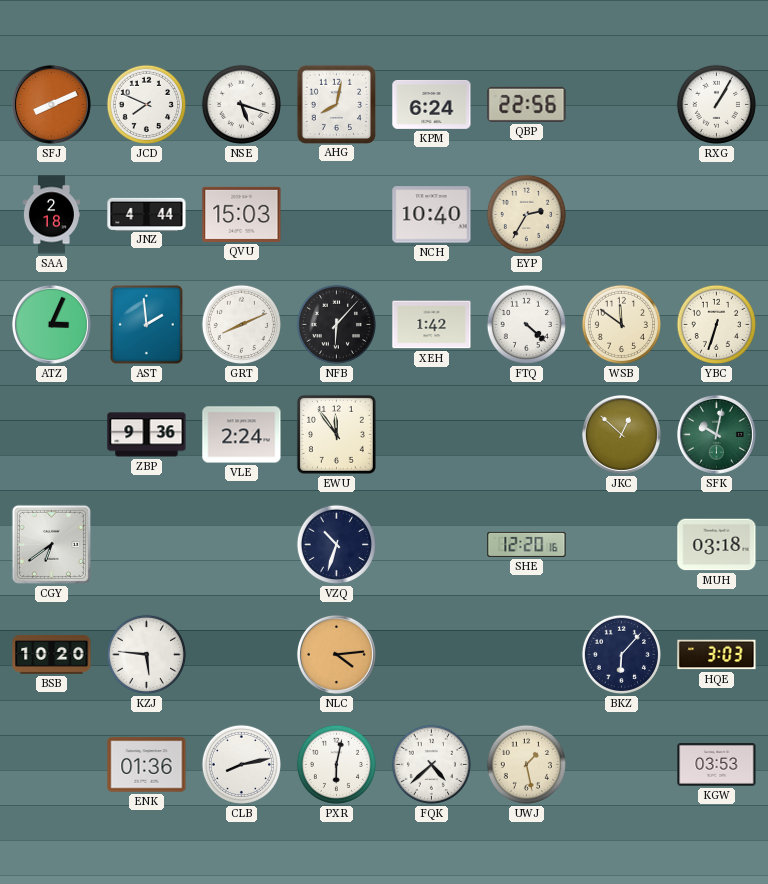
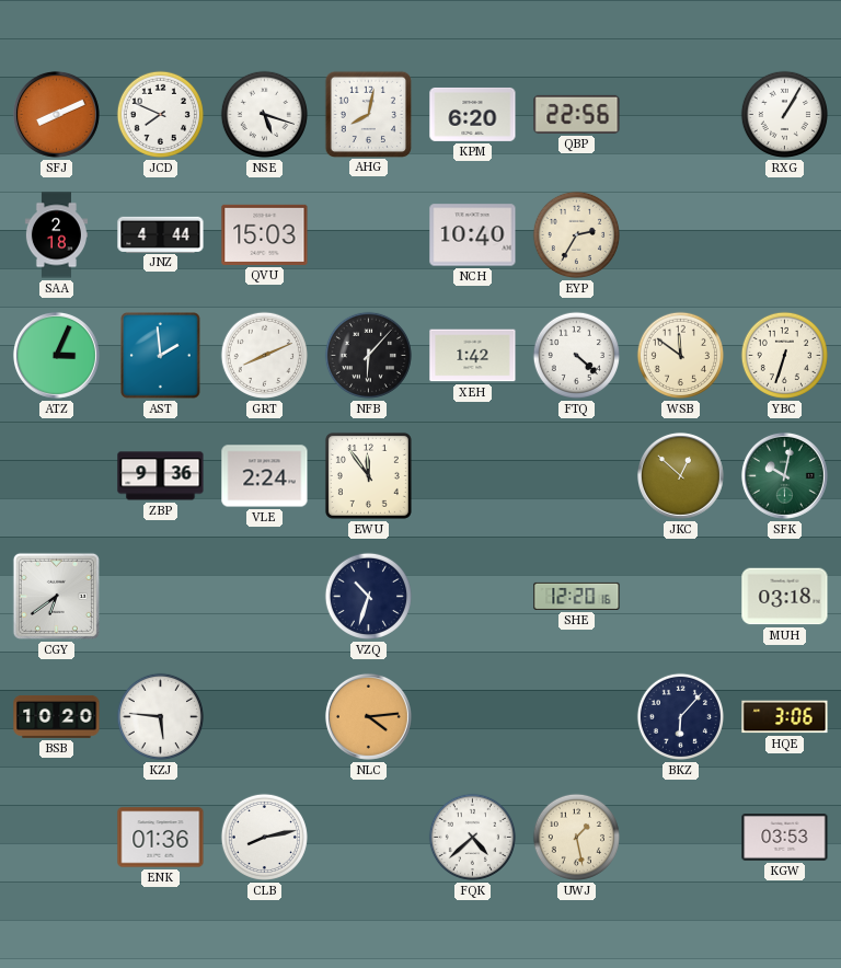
KPM: 6:24 -> 6:20
HQE: 3:03 -> 3:06
PXR: 6:02 -> none
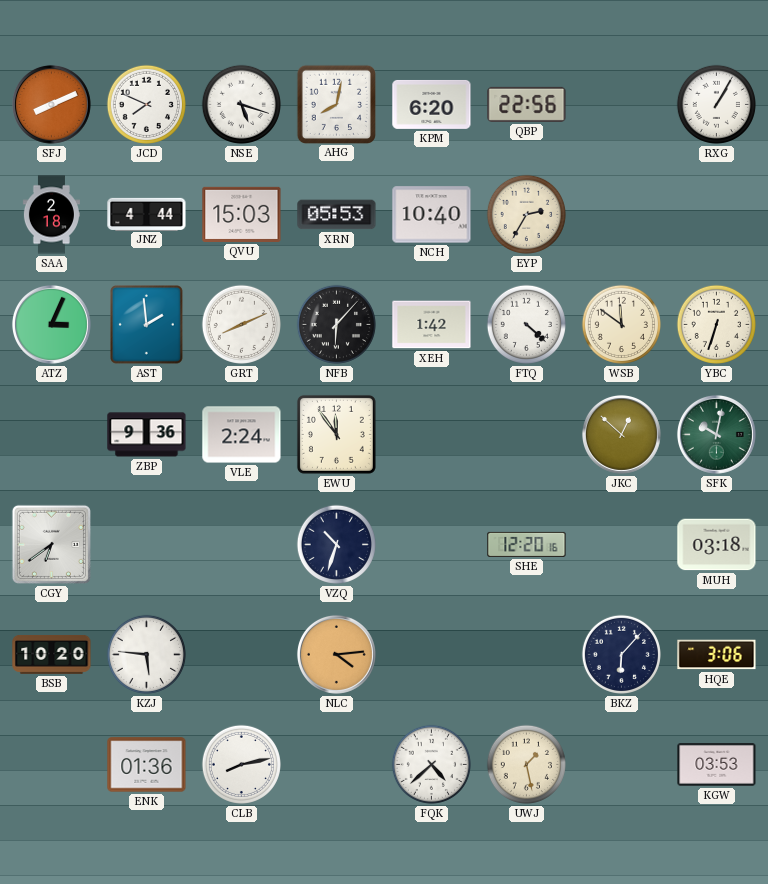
XRN: none -> 05:53
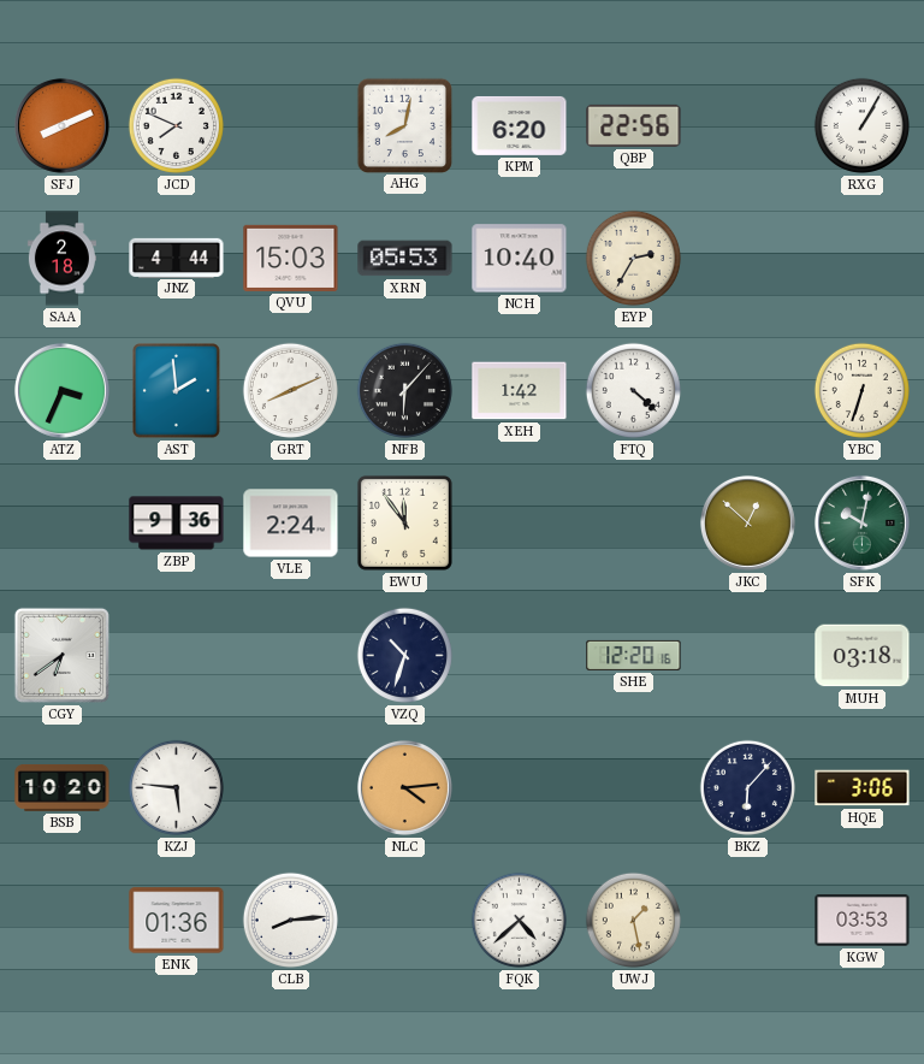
NSE: 5:18 -> none
ATZ: 3:04 -> 3:34
WSB: 11:51 -> none
CLB: 8:13 -> 8:14
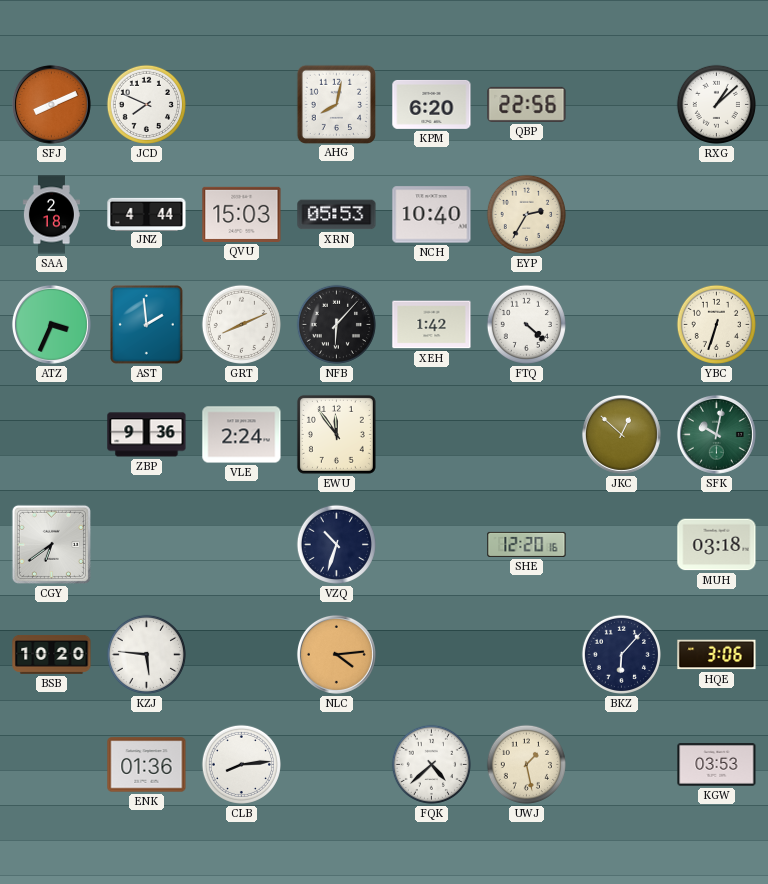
RXG: 1:05 -> 1:08
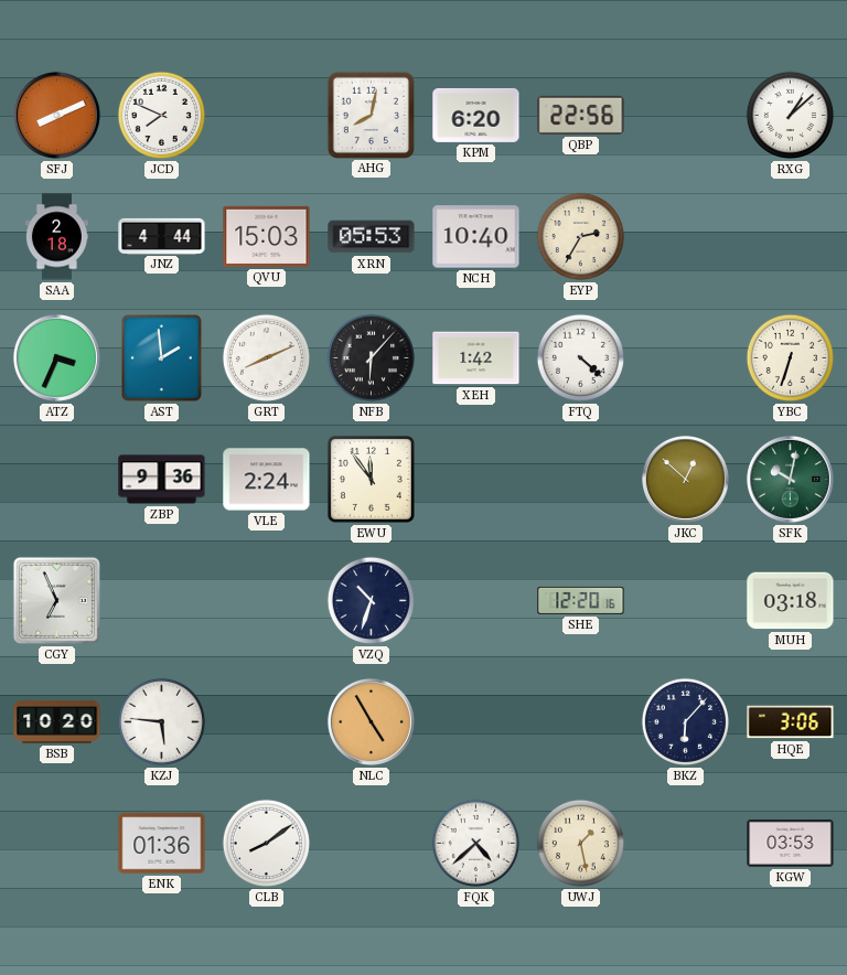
CGY: 6:39 -> 6:56
NLC: 4:14 -> 4:55
CLB: 8:14 -> 8:09
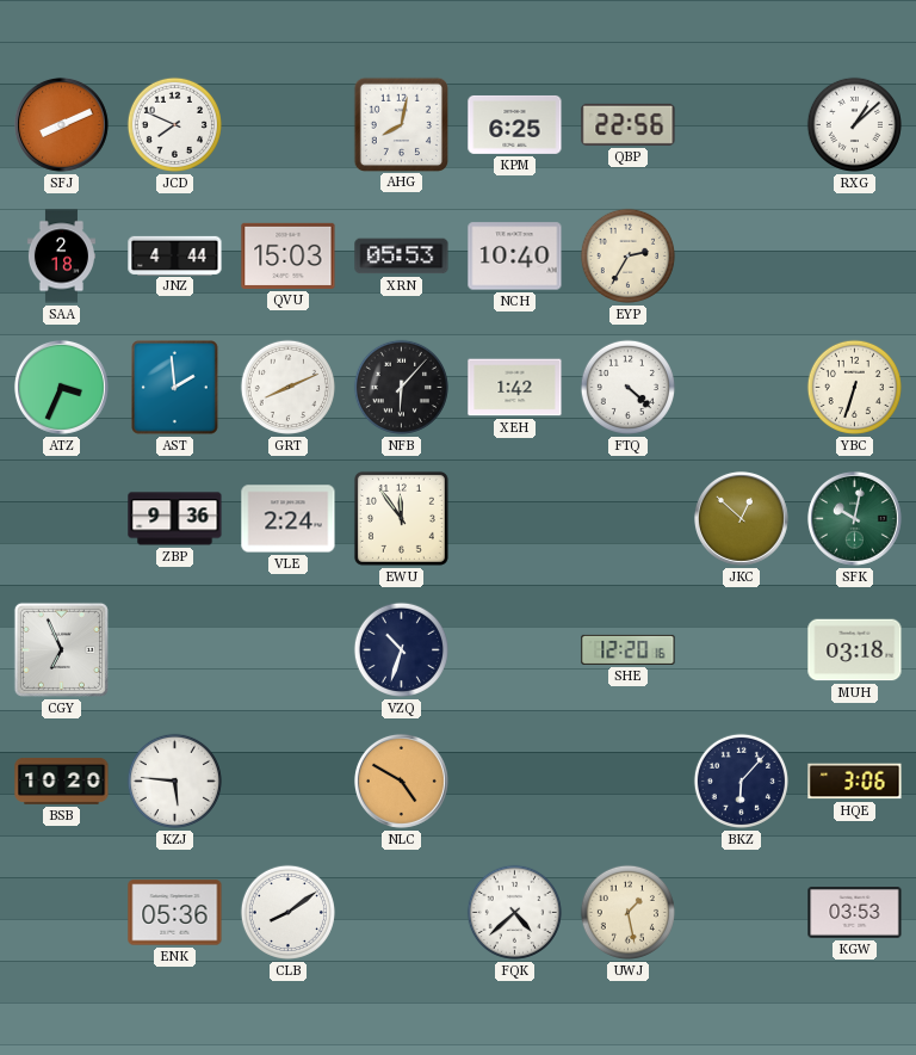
KPM: 6:20 -> 6:25
NLC: 4:55 -> 4:50
ENK: 01:36 -> 05:36
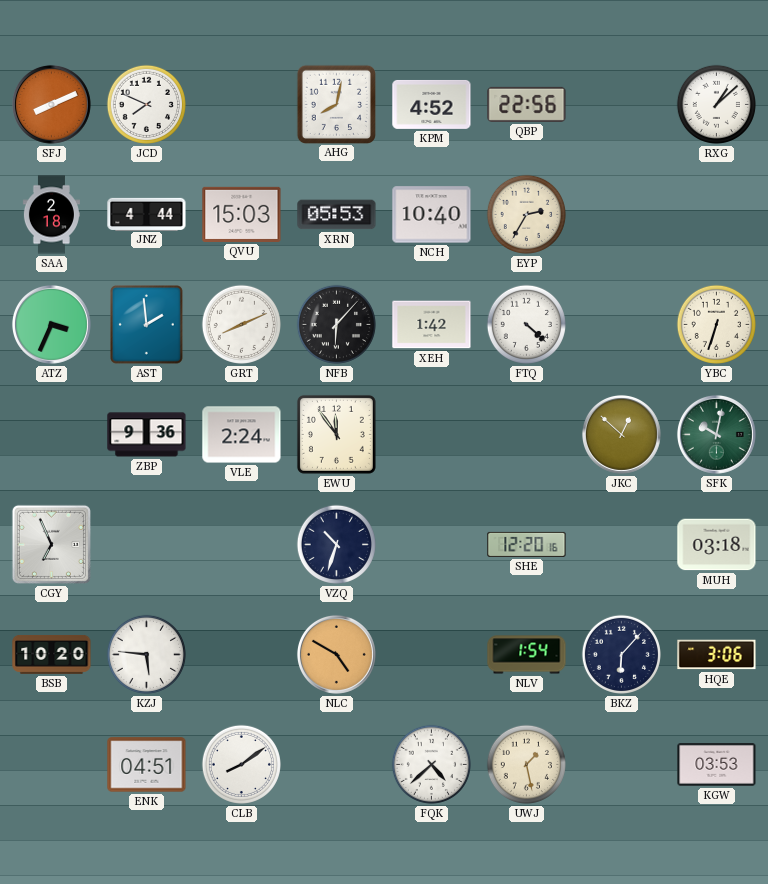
KPM: 6:25 -> 4:52
NLV: none -> 1:54
ENK: 05:36 -> 04:51
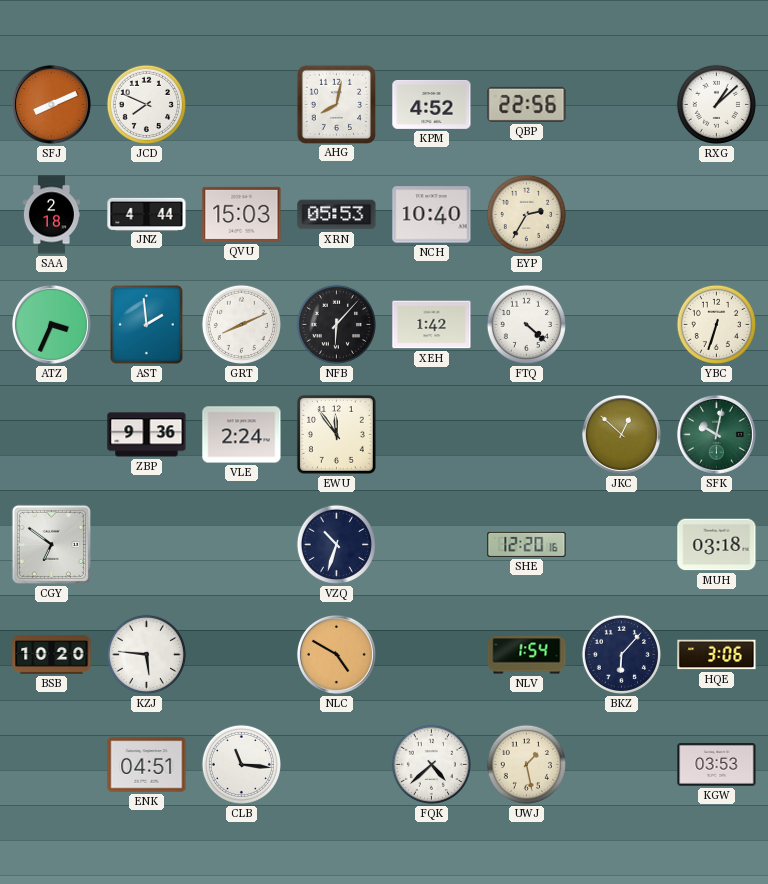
CGY: 6:56 -> 6:51
CLB: 8:09 -> 11:16
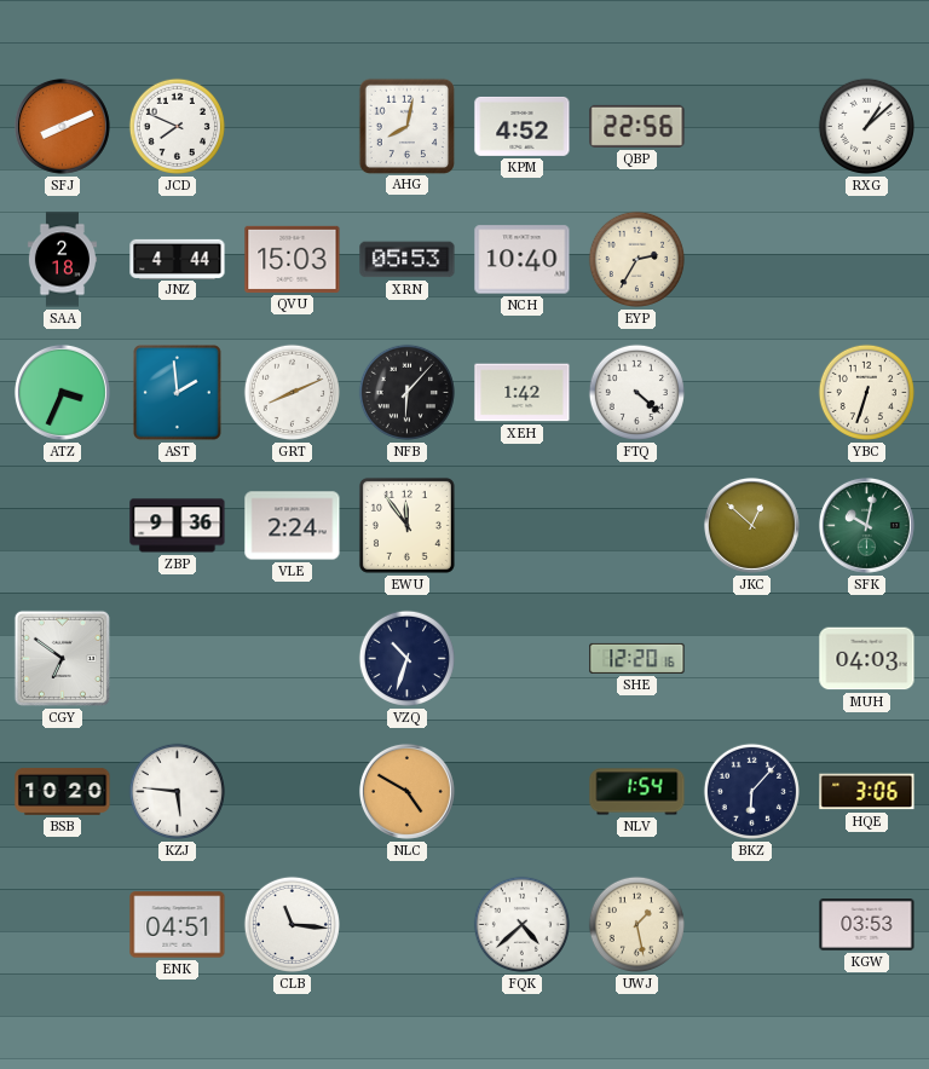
MUH: 03:18 -> 04:03
